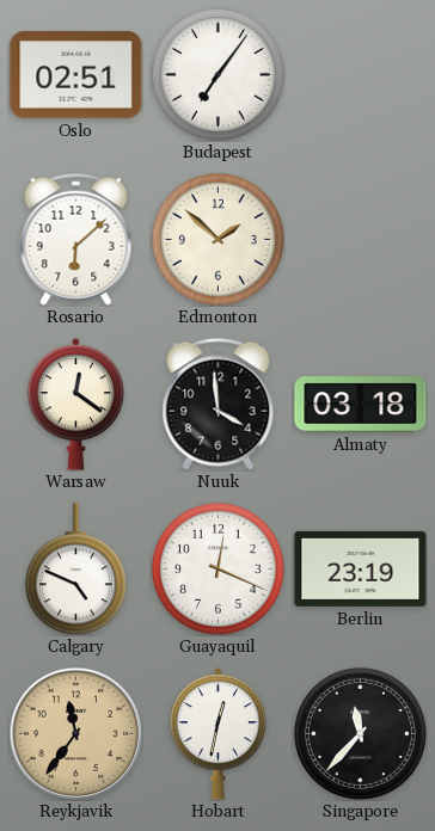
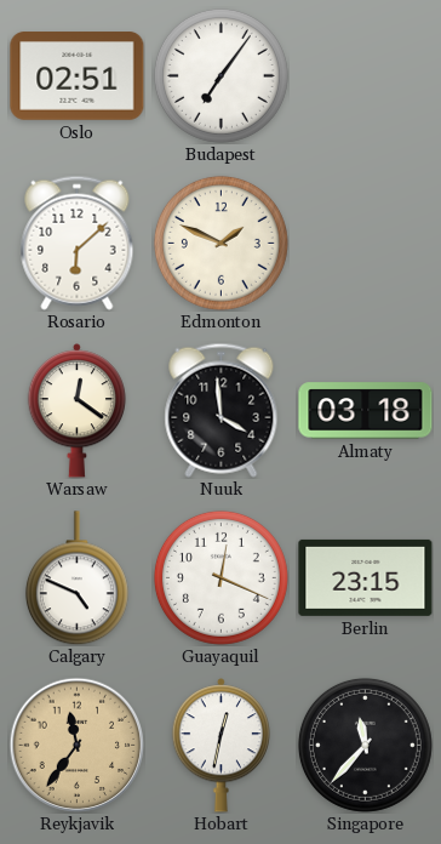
Edmonton: 1:52 -> 1:49
Berlin: 23:19 -> 23:15
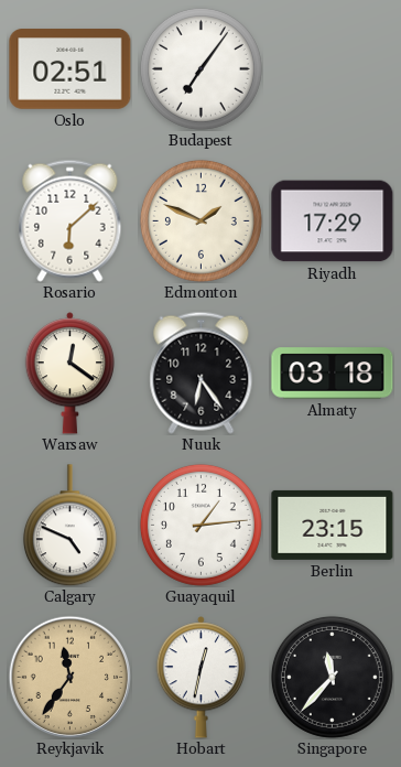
Riyadh: none -> 17:29
Nuuk: 3:59 -> 6:24
Guayaquil: 12:19 -> 1:14
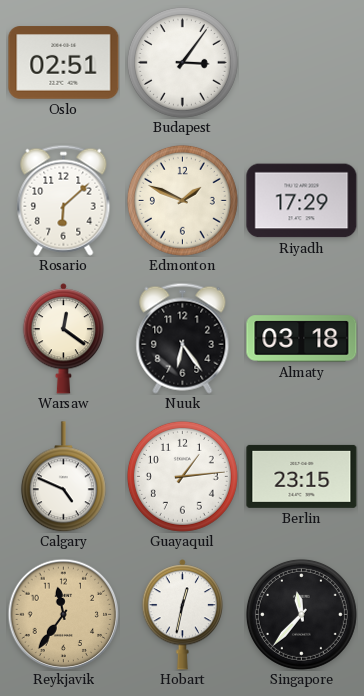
Budapest: 7:06 -> 3:06
